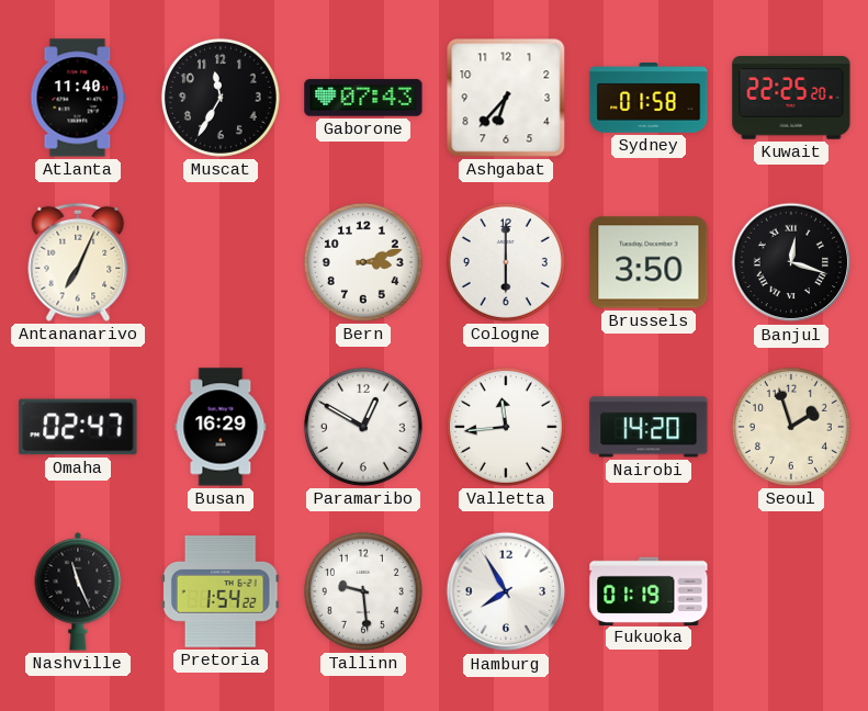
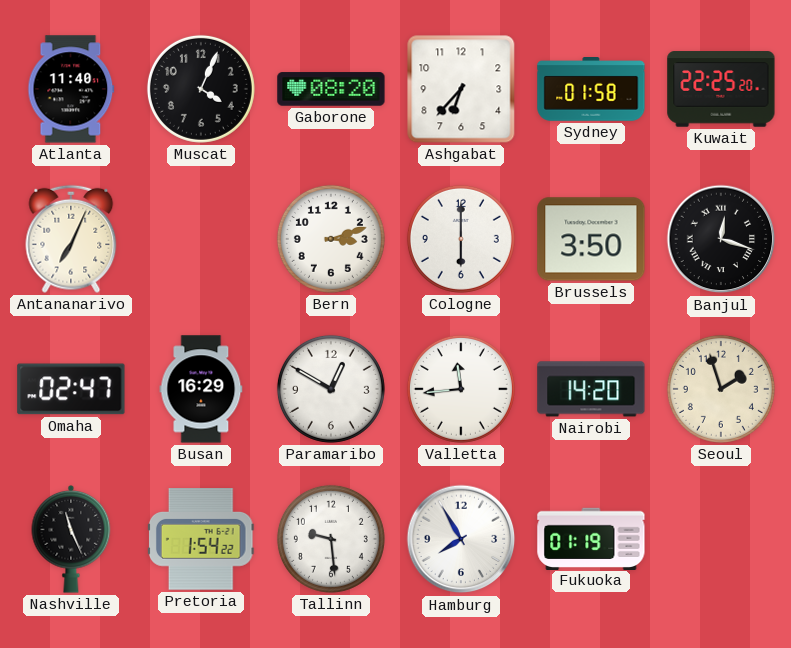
Muscat: 11:35 -> 4:04
Gaborone: 07:43 -> 08:20
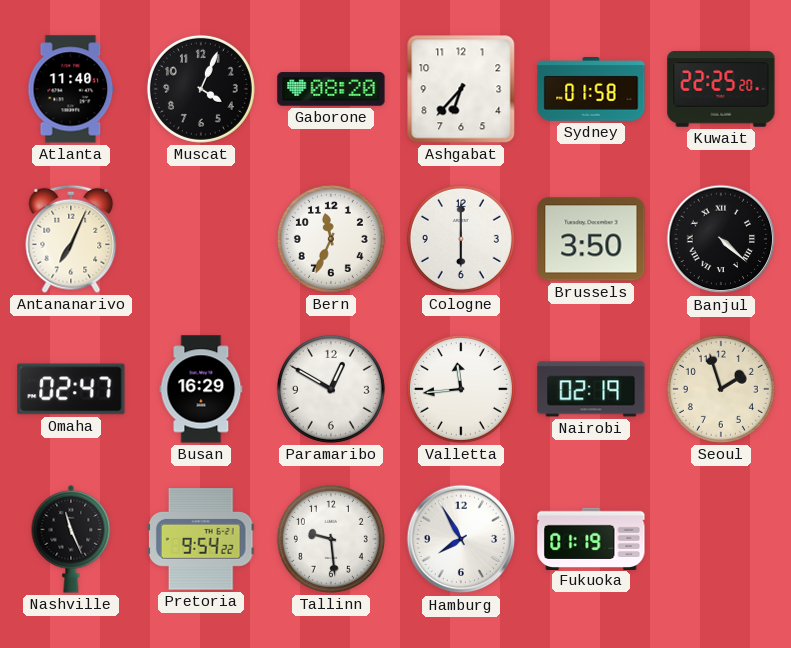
Bern: 3:12 -> 11:34
Banjul: 12:18 -> 4:22
Nairobi: 14:20 -> 02:19
Pretoria: 1:54 -> 9:54
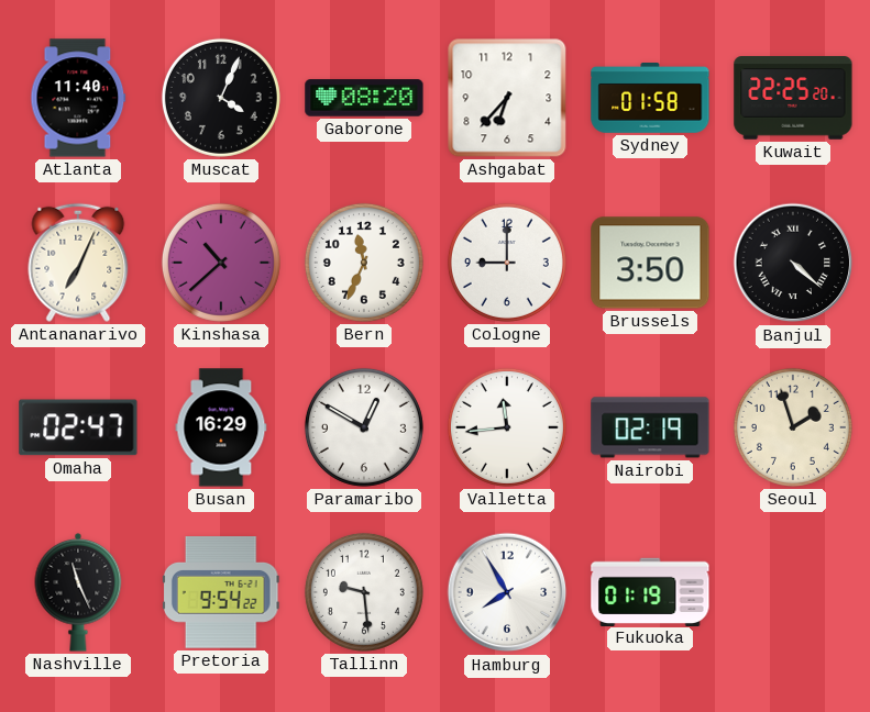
Kinshasa: none -> 10:38
Cologne: 6:00 -> 9:00
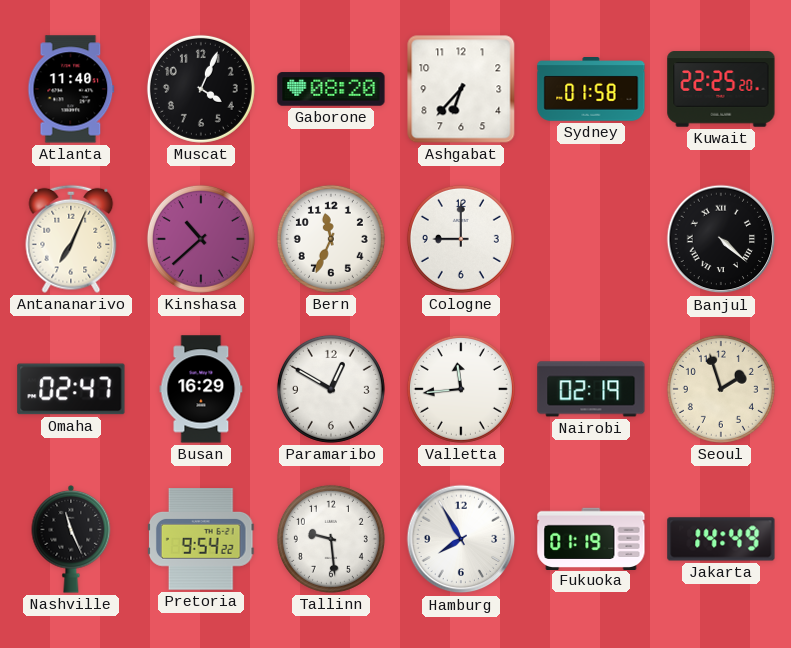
Brussels: 3:50 -> none
Jakarta: none -> 14:49
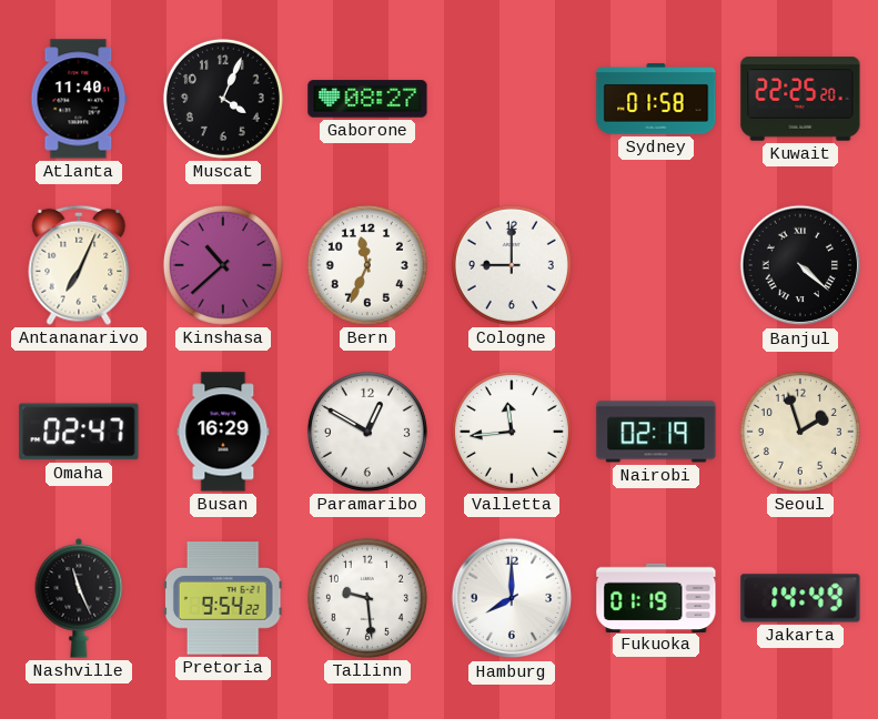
Gaborone: 08:20 -> 08:27
Ashgabat: 6:37 -> none
Hamburg: 7:55 -> 8:00
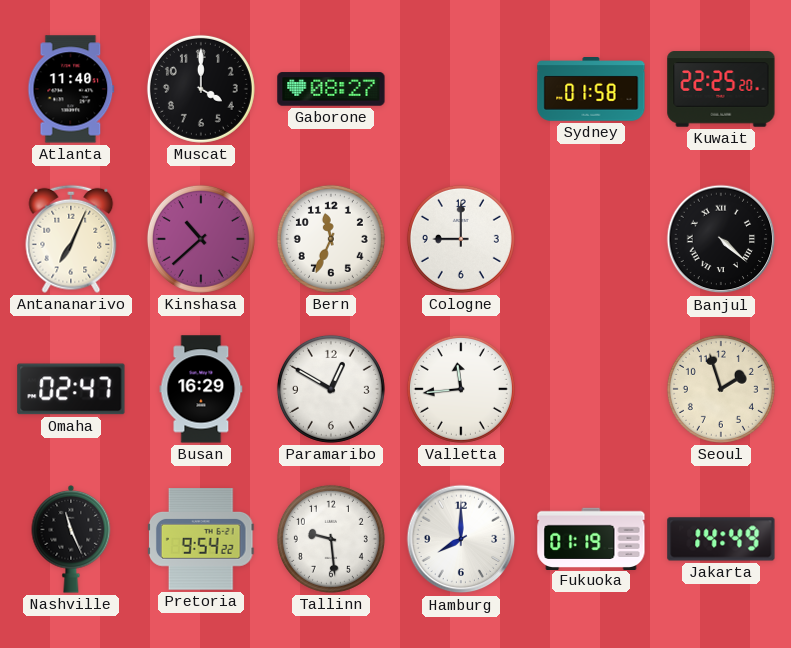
Muscat: 4:04 -> 4:00
Nairobi: 02:19 -> none
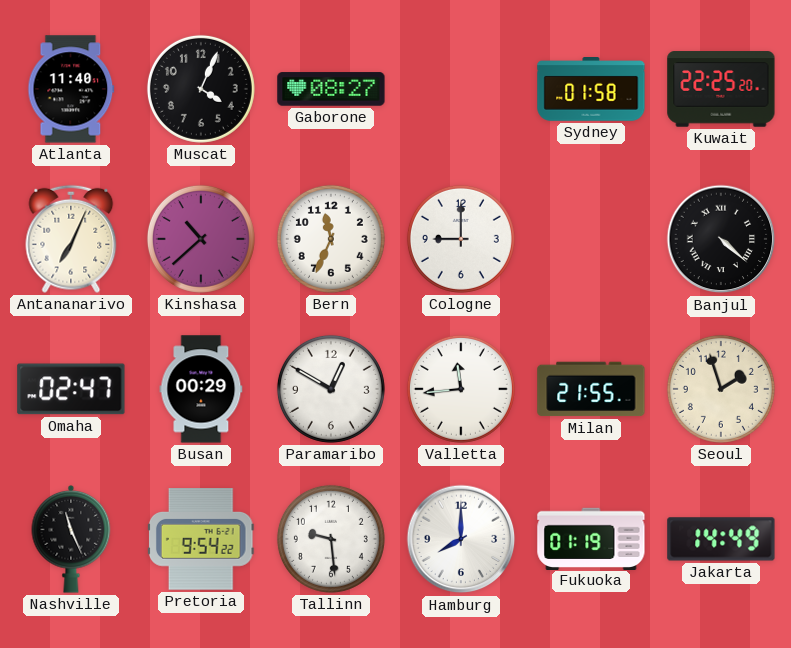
Muscat: 4:00 -> 4:04
Busan: 16:29 -> 00:29
Milan: none -> 21:55
